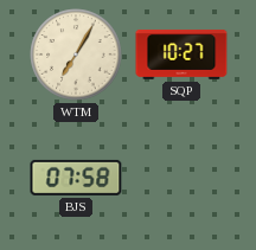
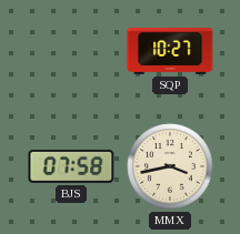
WTM: 7:05 -> none
MMX: none -> 3:43
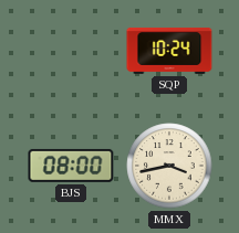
SQP: 10:27 -> 10:24
BJS: 07:58 -> 08:00
